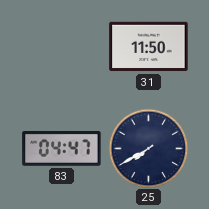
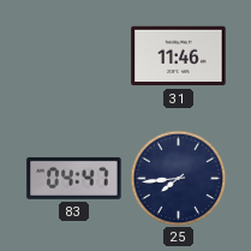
31: 11:50 -> 11:46
25: 7:40 -> 7:44
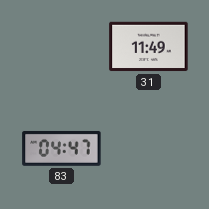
31: 11:46 -> 11:49
25: 7:44 -> none
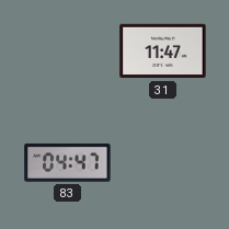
31: 11:49 -> 11:47
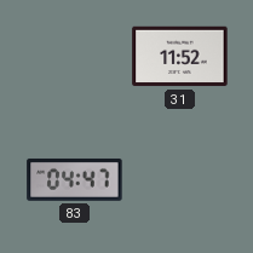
31: 11:47 -> 11:52
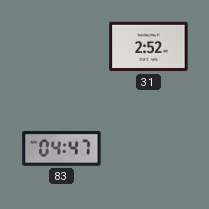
31: 11:52 -> 2:52
